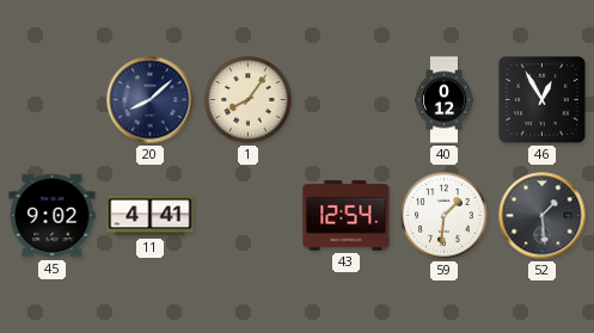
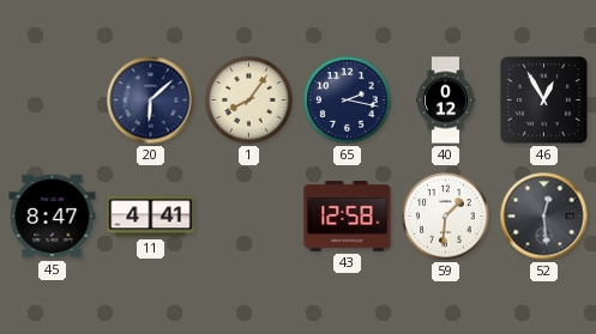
20: 8:08 -> 6:08
65: none -> 2:17
45: 9:02 -> 8:47
43: 12:54 -> 12:58
52: 1:29 -> 12:29
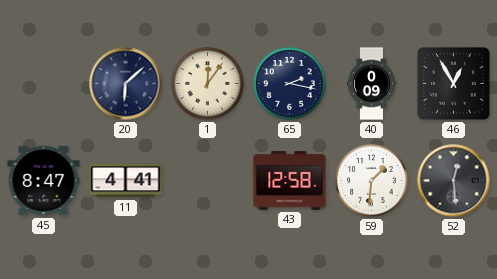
1: 8:06 -> 12:06
40: 0:12 -> 0:09
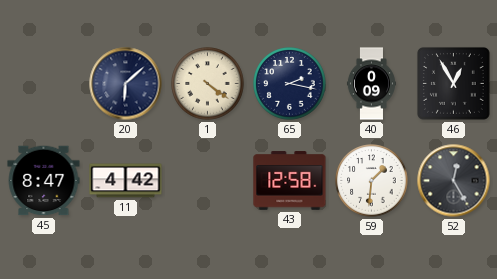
1: 12:06 -> 4:21
11: 4:41 -> 4:42
52: 12:29 -> 12:25
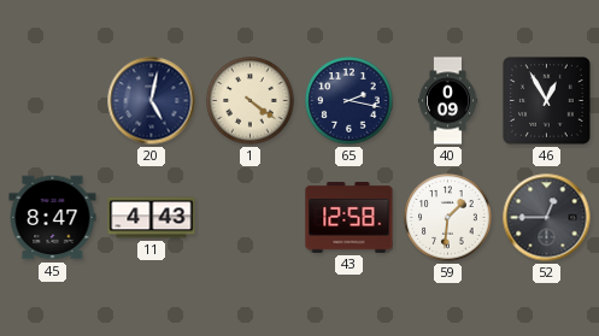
20: 6:08 -> 5:02
11: 4:42 -> 4:43
52: 12:25 -> 12:45
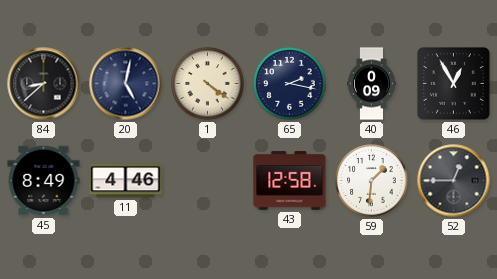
84: none -> 8:38
45: 8:47 -> 8:49
11: 4:43 -> 4:46
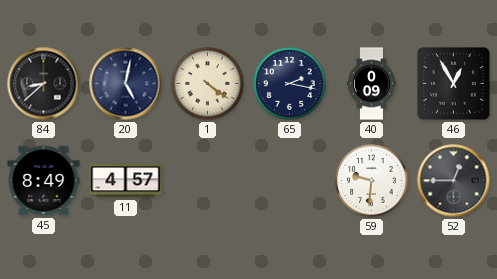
11: 4:46 -> 4:57
43: 12:58 -> none
59: 1:31 -> 9:31
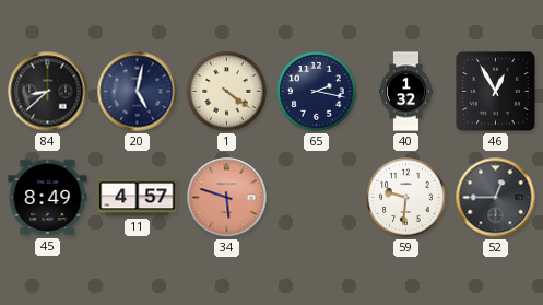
40: 0:09 -> 1:32
34: none -> 5:48
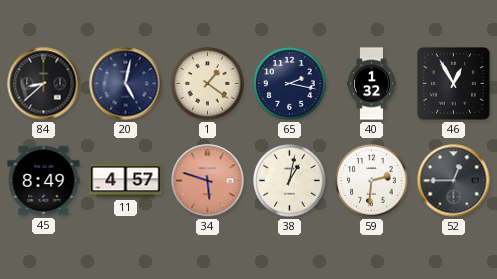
1: 4:21 -> 1:21
38: none -> 1:02
59: 9:31 -> 2:31
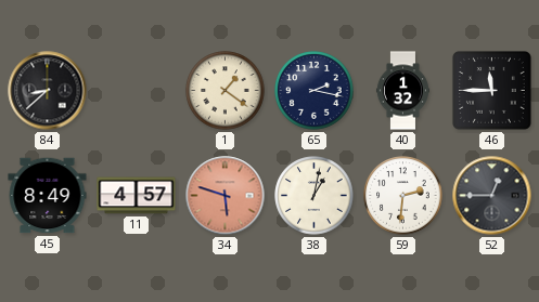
20: 5:02 -> none
46: 12:55 -> 11:45
